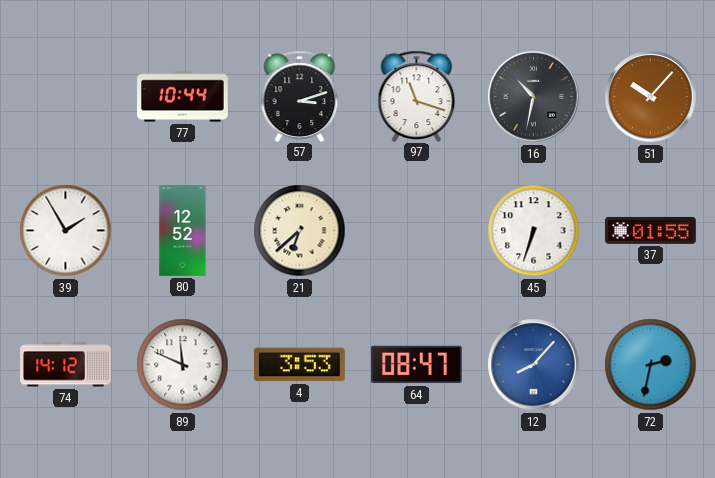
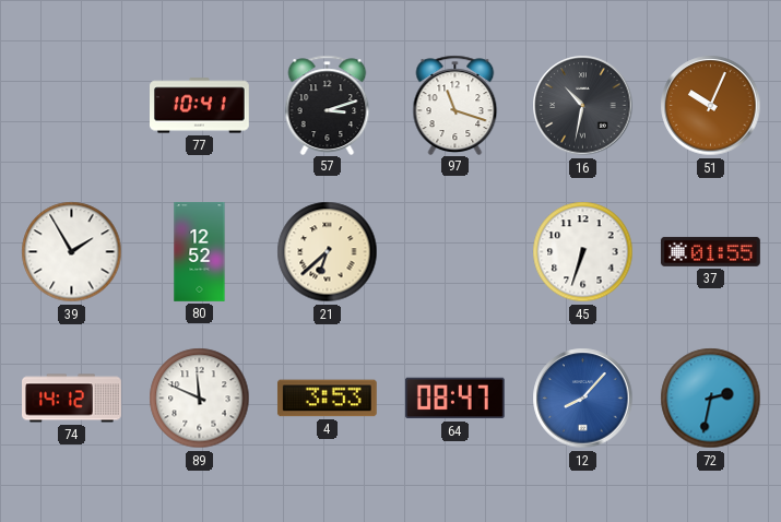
77: 10:44 -> 10:41
51: 10:07 -> 10:04
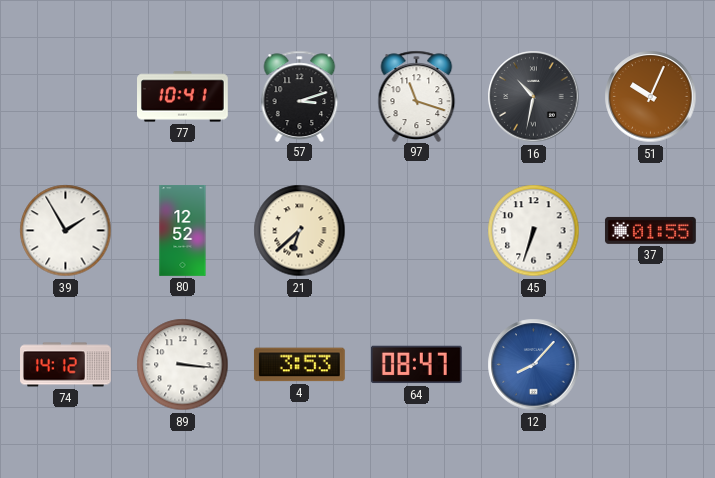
89: 11:49 -> 3:16
72: 2:32 -> none
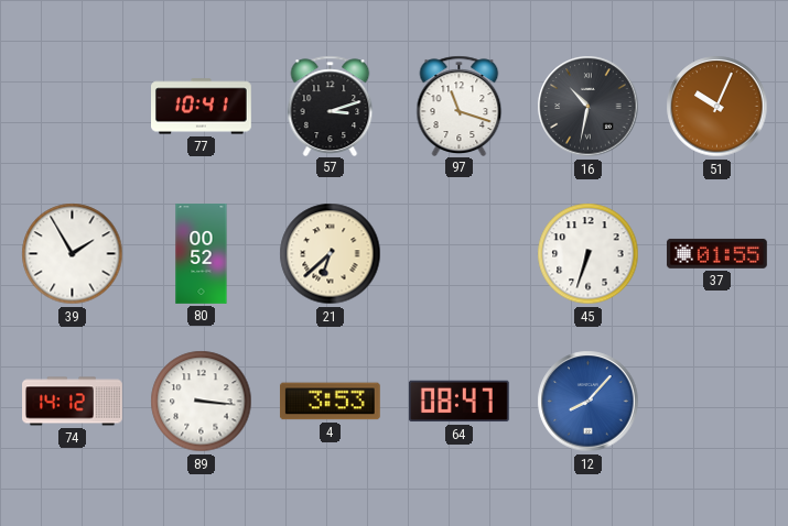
80: 12:52 -> 00:52
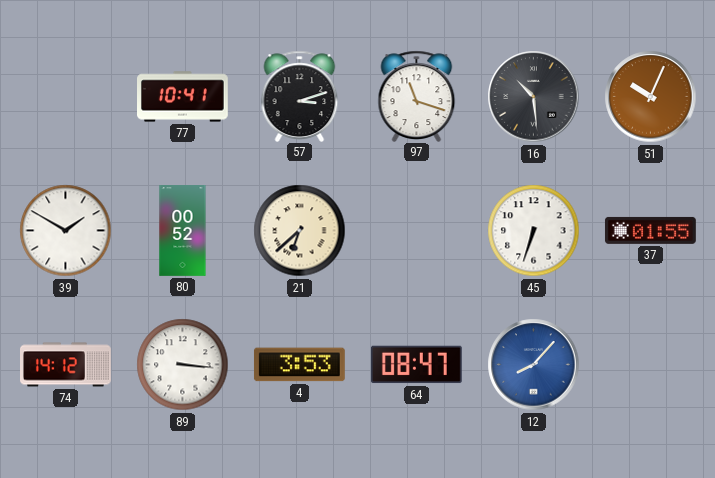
16: 10:32 -> 10:29
39: 1:55 -> 1:50
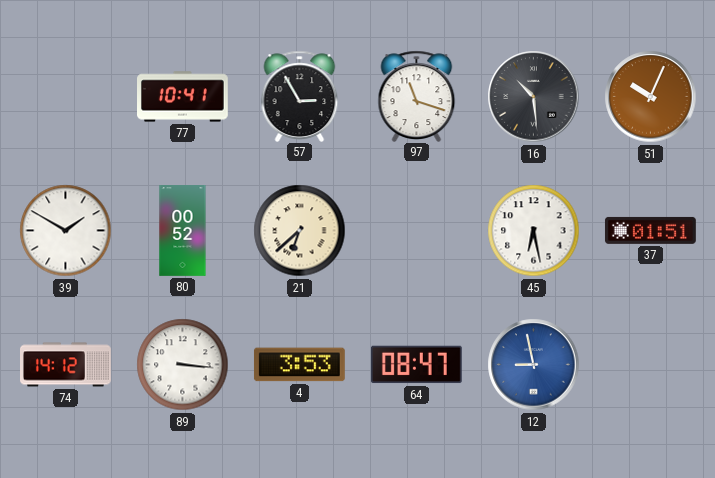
57: 3:12 -> 2:55
45: 6:33 -> 6:28
37: 01:55 -> 01:51
12: 8:07 -> 8:58
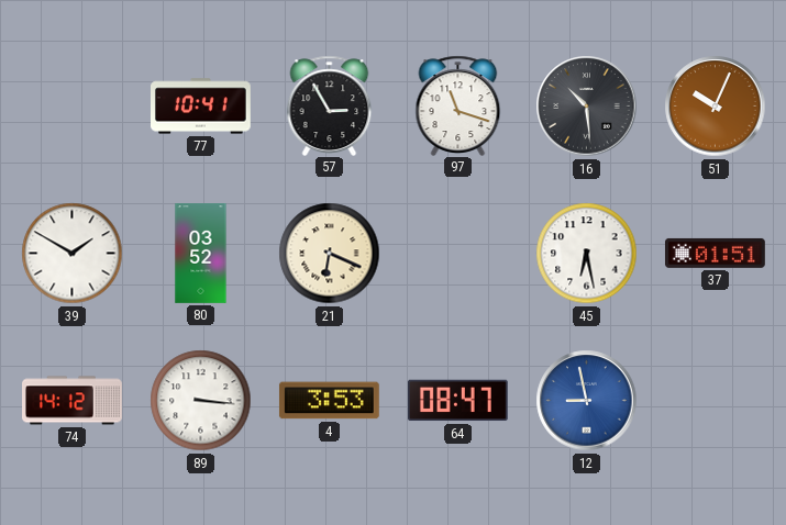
80: 00:52 -> 03:52
21: 6:38 -> 6:19
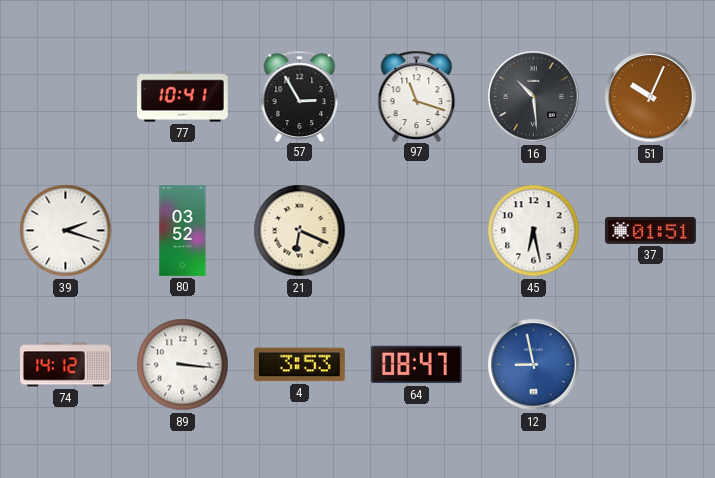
39: 1:50 -> 2:18
